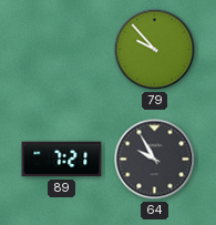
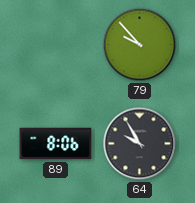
89: 7:21 -> 8:06
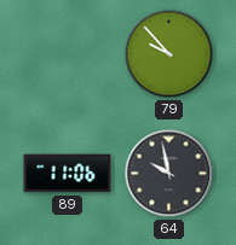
89: 8:06 -> 11:06
64: 9:55 -> 9:58
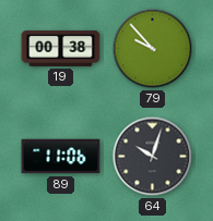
19: none -> 00:38
64: 9:58 -> 10:03
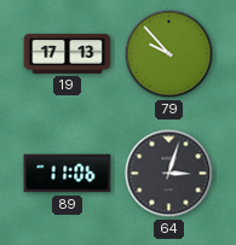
19: 00:38 -> 17:13
64: 10:03 -> 3:03
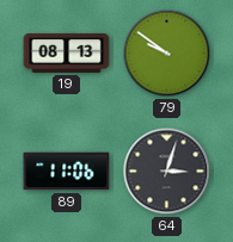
19: 17:13 -> 08:13
79: 9:53 -> 9:51
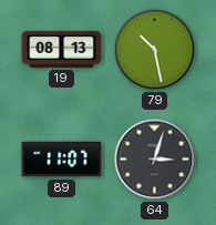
79: 9:51 -> 10:28
89: 11:06 -> 11:07
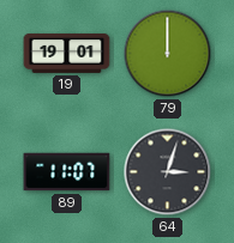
19: 08:13 -> 19:01
79: 10:28 -> 12:00
